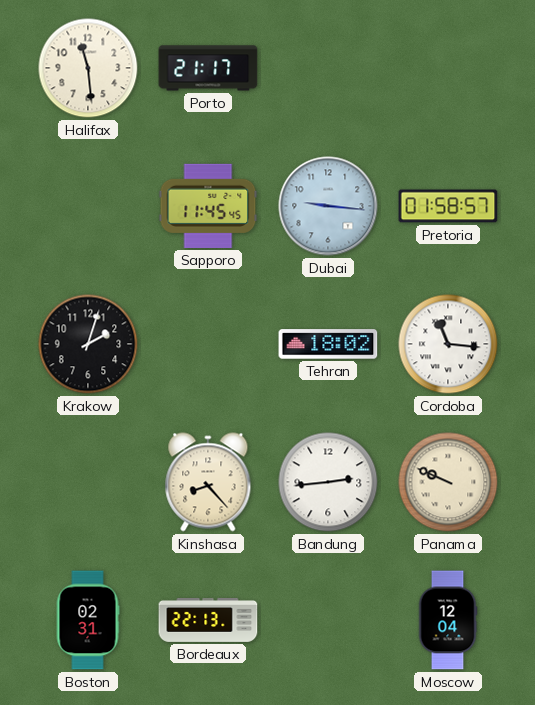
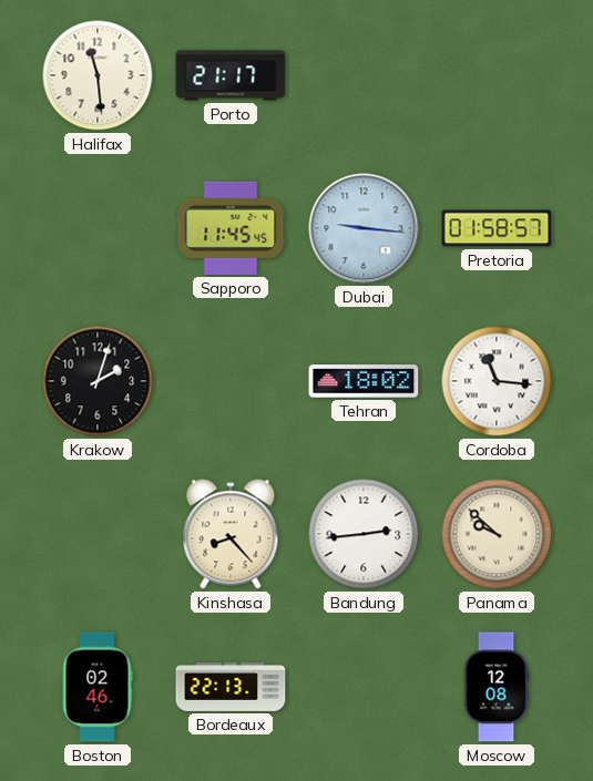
Panama: 9:49 -> 9:52
Boston: 02:31 -> 02:46
Moscow: 12:04 -> 12:08
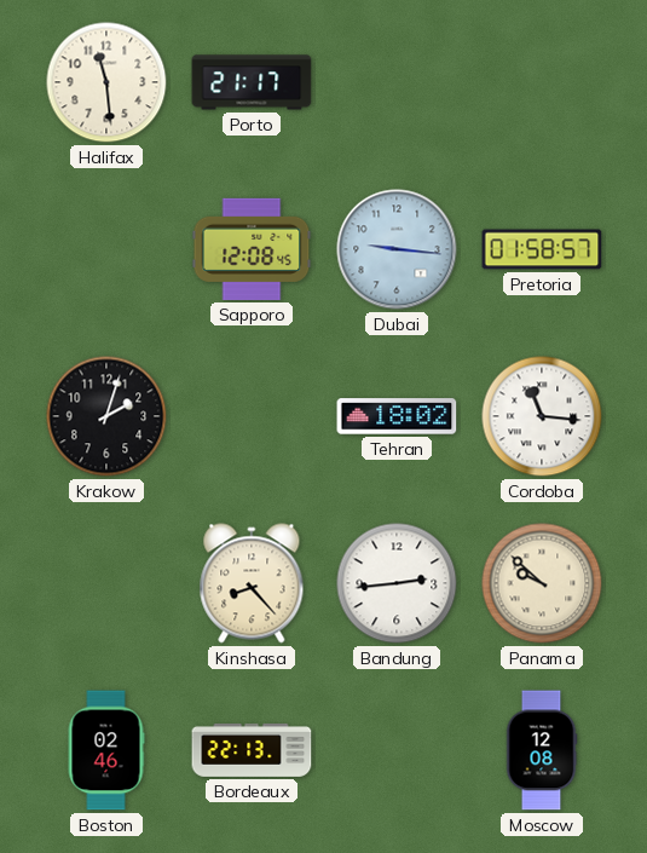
Sapporo: 11:45 -> 12:08
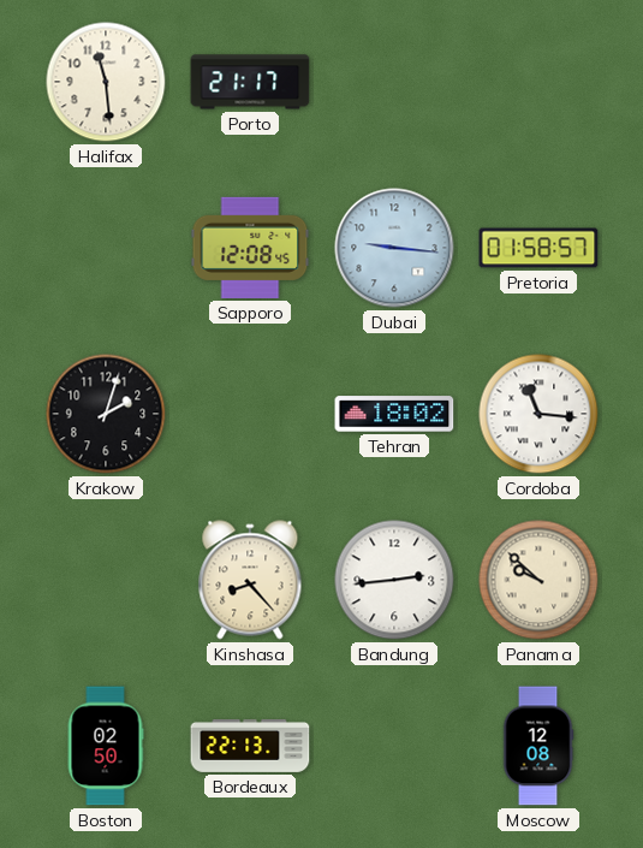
Boston: 02:46 -> 02:50
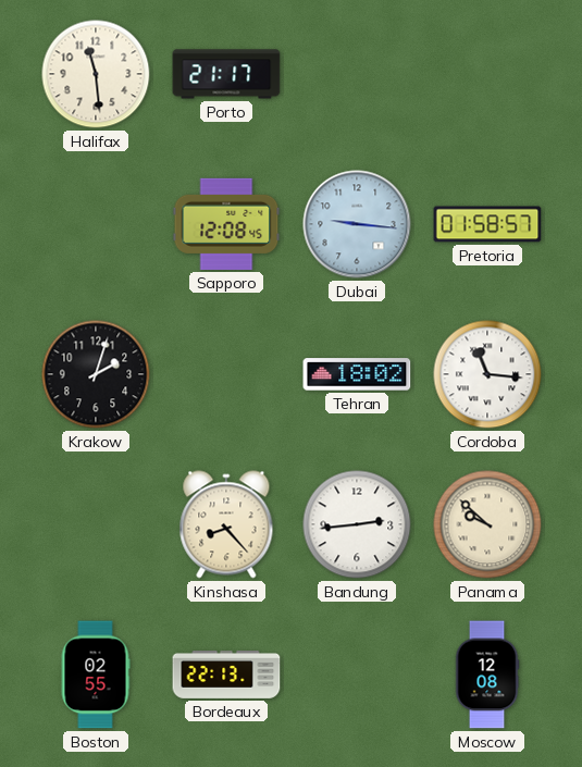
Boston: 02:50 -> 02:55
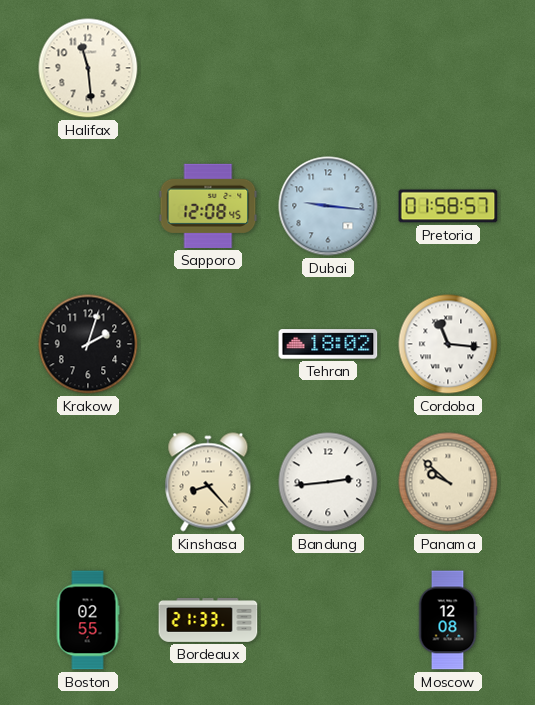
Porto: 21:17 -> none
Bordeaux: 22:13 -> 21:33
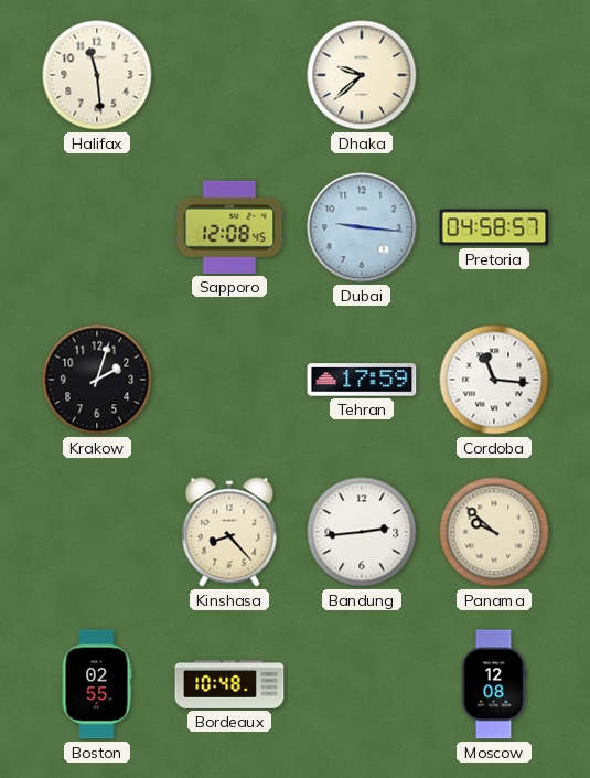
Dhaka: none -> 9:38
Pretoria: 01:58 -> 04:58
Tehran: 18:02 -> 17:59
Bordeaux: 21:33 -> 10:48
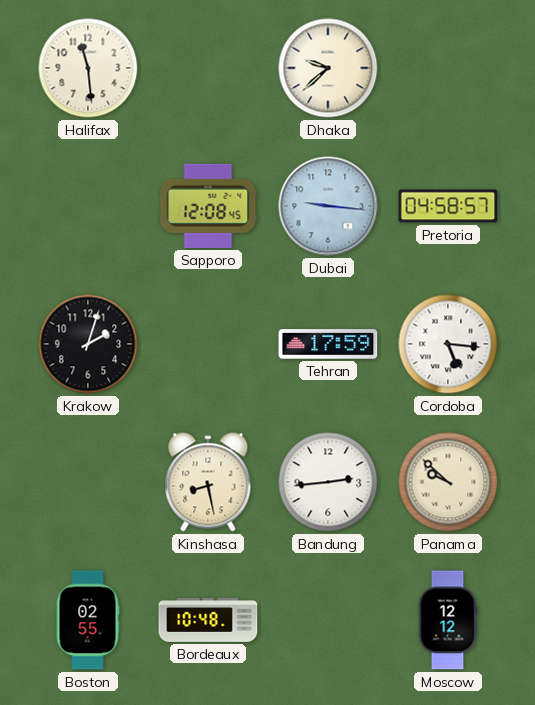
Cordoba: 11:16 -> 5:16
Kinshasa: 8:23 -> 8:28
Moscow: 12:08 -> 12:12
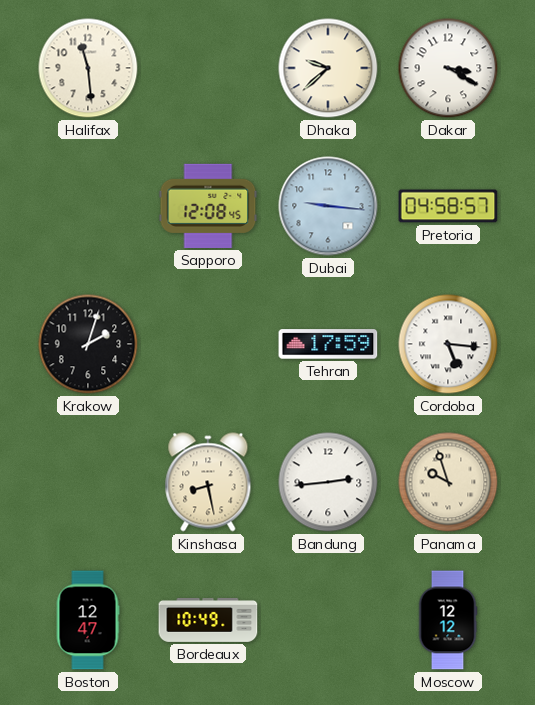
Dakar: none -> 3:20
Panama: 9:52 -> 9:57
Boston: 02:55 -> 12:47
Bordeaux: 10:48 -> 10:49
